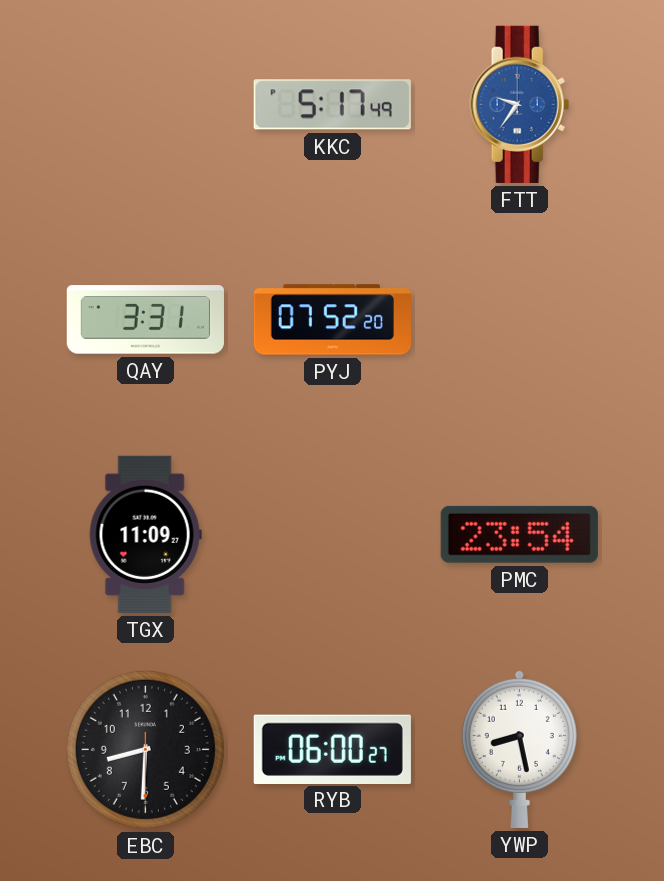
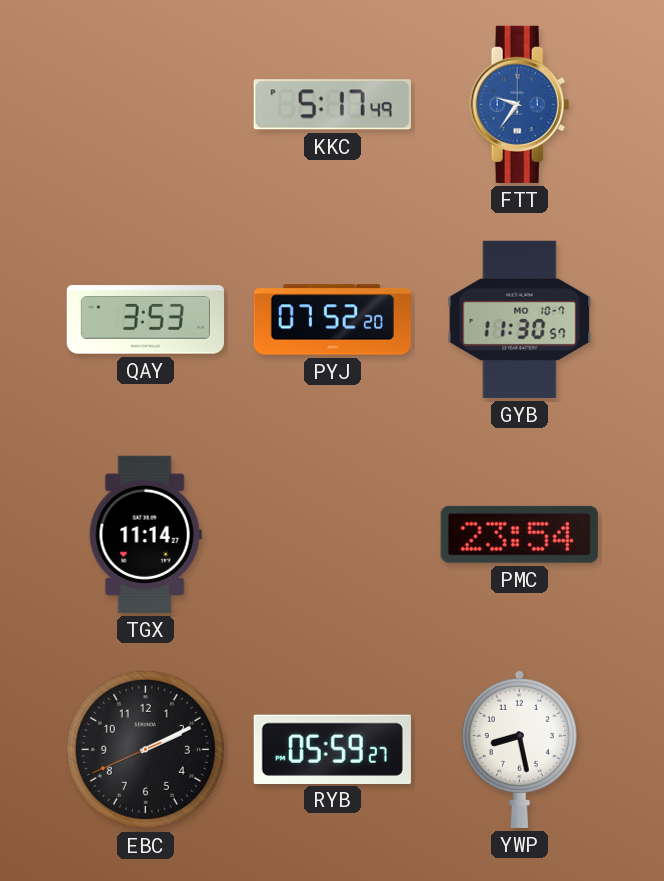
QAY: 3:31 -> 3:53
GYB: none -> 11:30
TGX: 11:09 -> 11:14
EBC: 8:30 -> 2:10
RYB: 06:00 -> 05:59
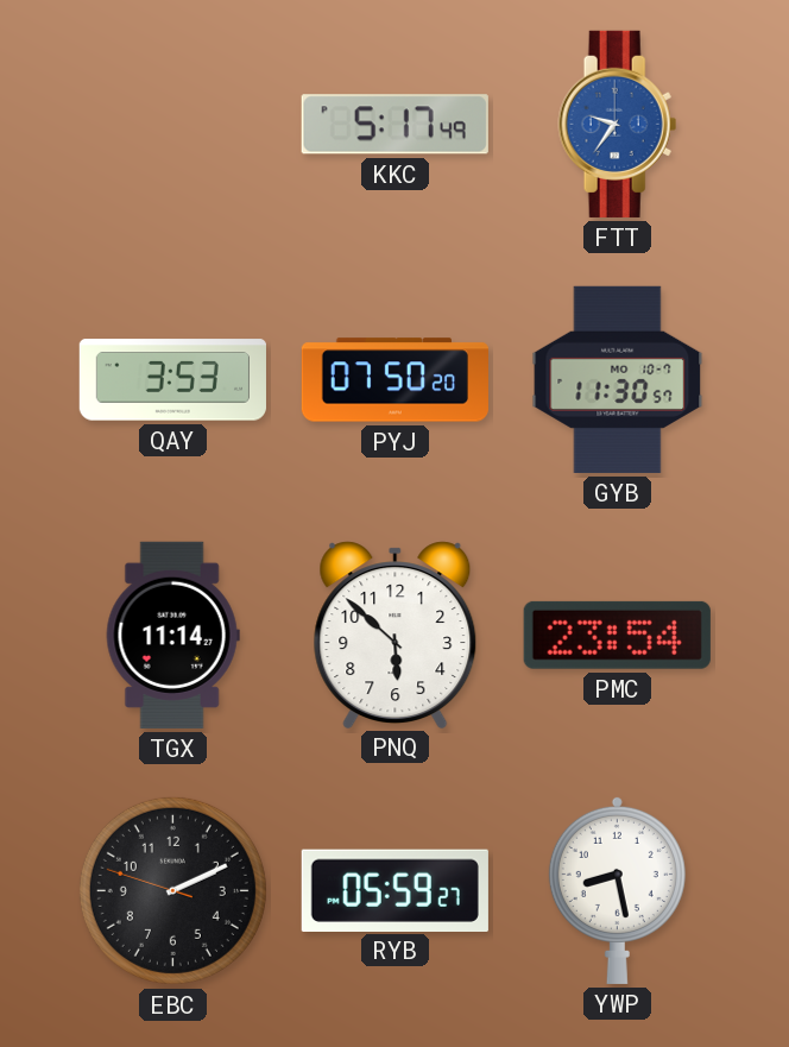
PYJ: 07:52 -> 07:50
PNQ: none -> 5:52
EBC: 2:10:41 -> 2:10:48
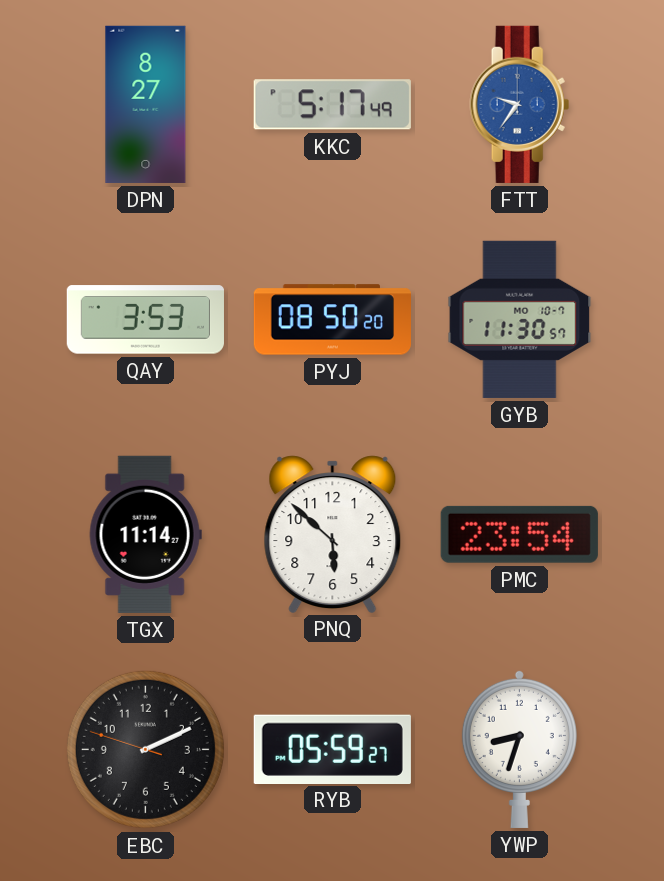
DPN: none -> 8:27
PYJ: 07:50 -> 08:50
YWP: 8:28 -> 8:33
